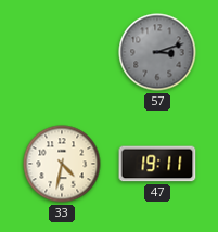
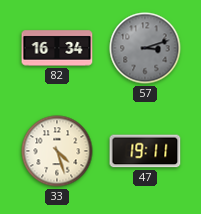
82: none -> 16:34
33: 4:32 -> 4:27
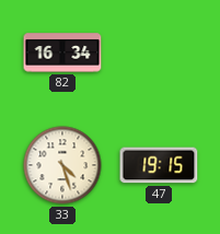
57: 3:12 -> none
47: 19:11 -> 19:15
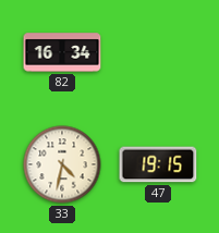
33: 4:27 -> 4:32
